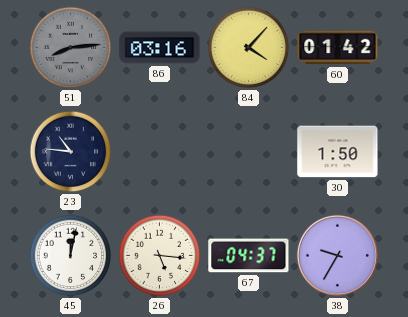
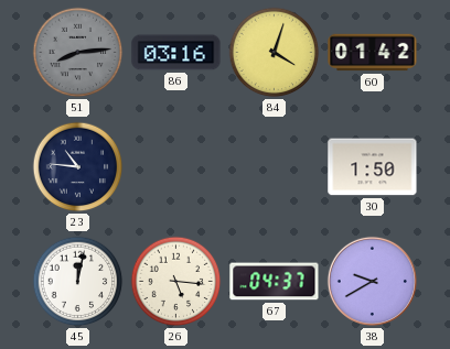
84: 4:07 -> 4:03
38: 9:35 -> 9:40
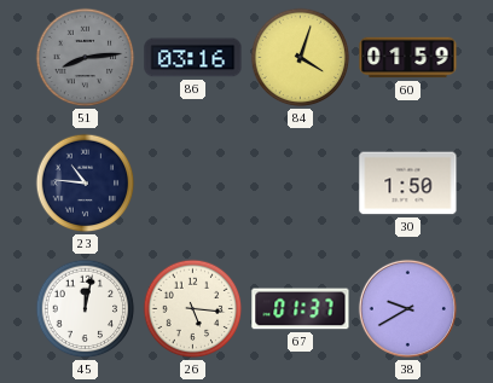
60: 01:42 -> 01:59
67: 04:37 -> 01:37
